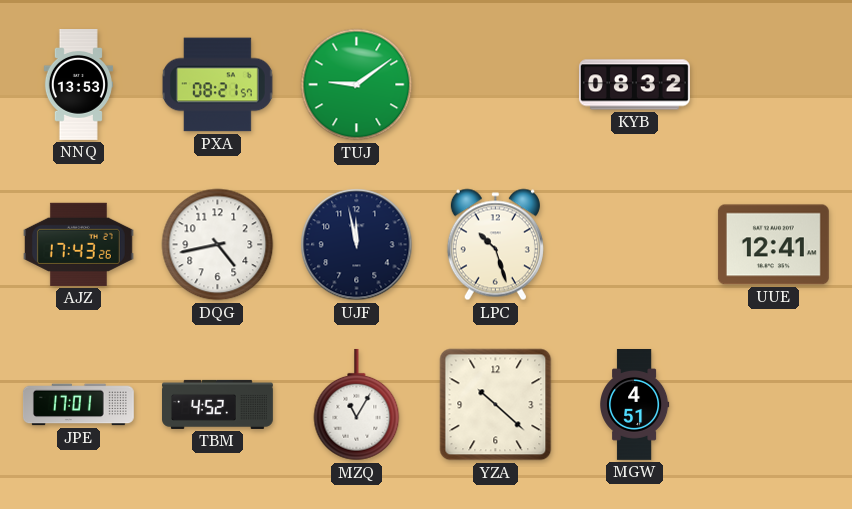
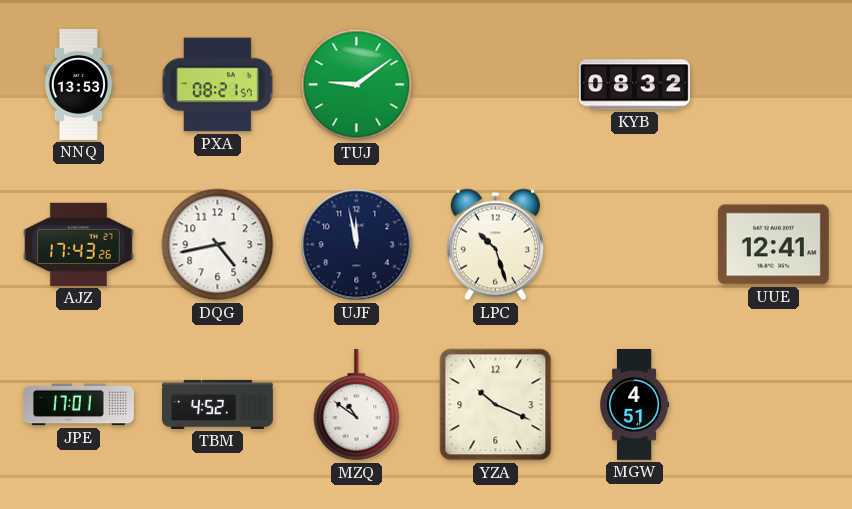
MZQ: 11:05 -> 10:51
YZA: 10:22 -> 10:19
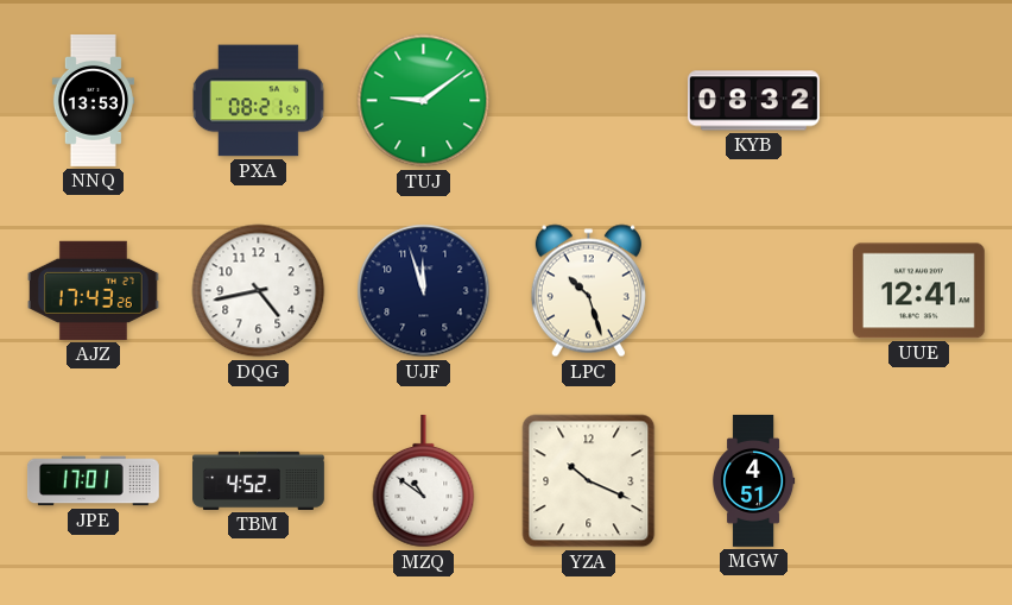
UJF: 11:58 -> 11:57
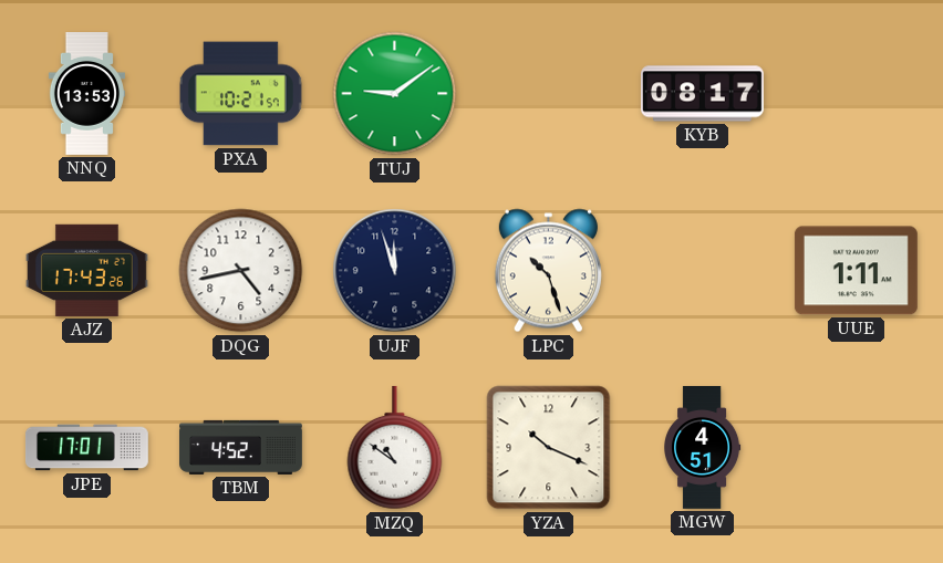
PXA: 08:21 -> 10:21
KYB: 08:32 -> 08:17
UUE: 12:41 -> 1:11
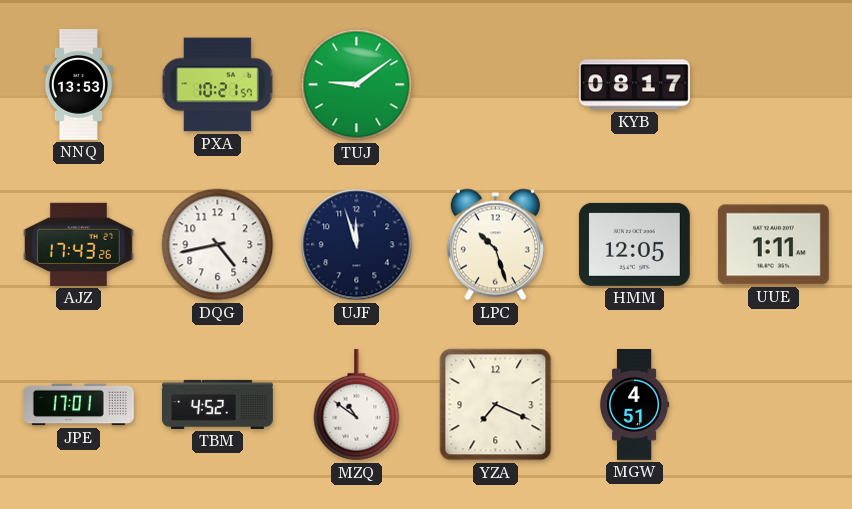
HMM: none -> 12:05
YZA: 10:19 -> 7:19
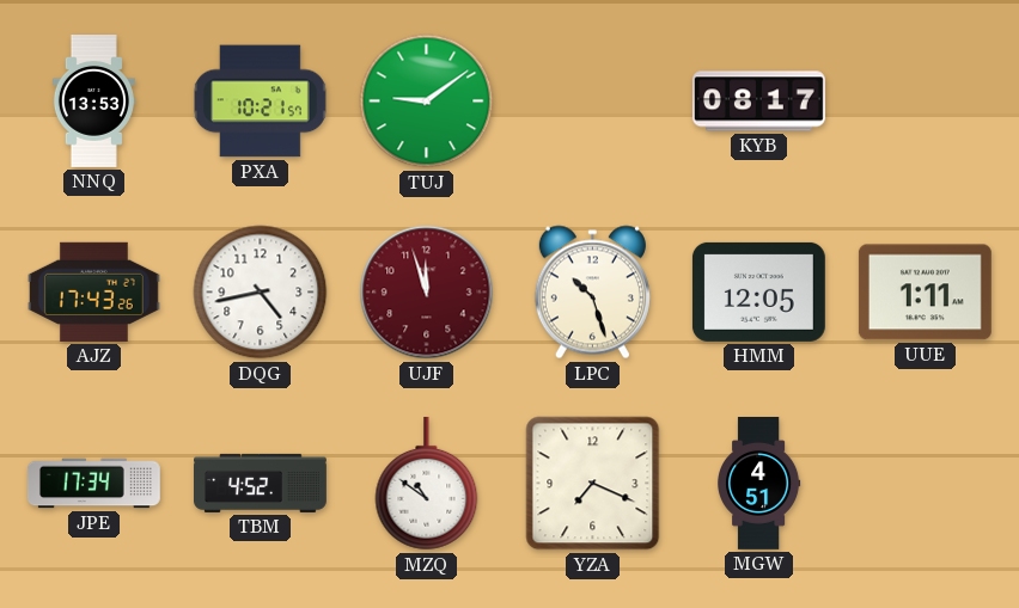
UJF dial: navy -> burgundy
JPE: 17:01 -> 17:34
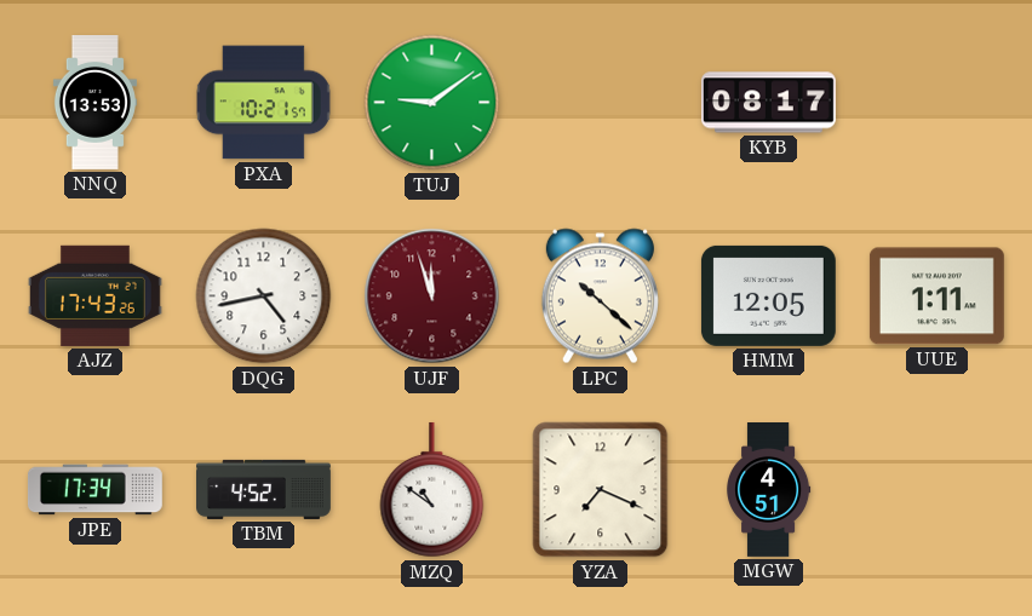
LPC: 10:27 -> 10:22
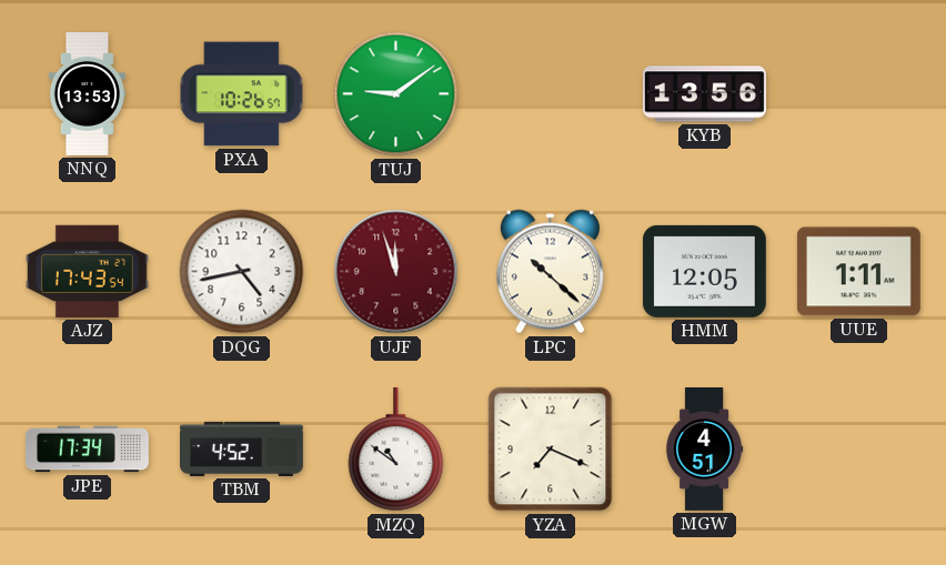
PXA: 10:21 -> 10:26
KYB: 08:17 -> 13:56
AJZ: 17:43:26 -> 17:43:54
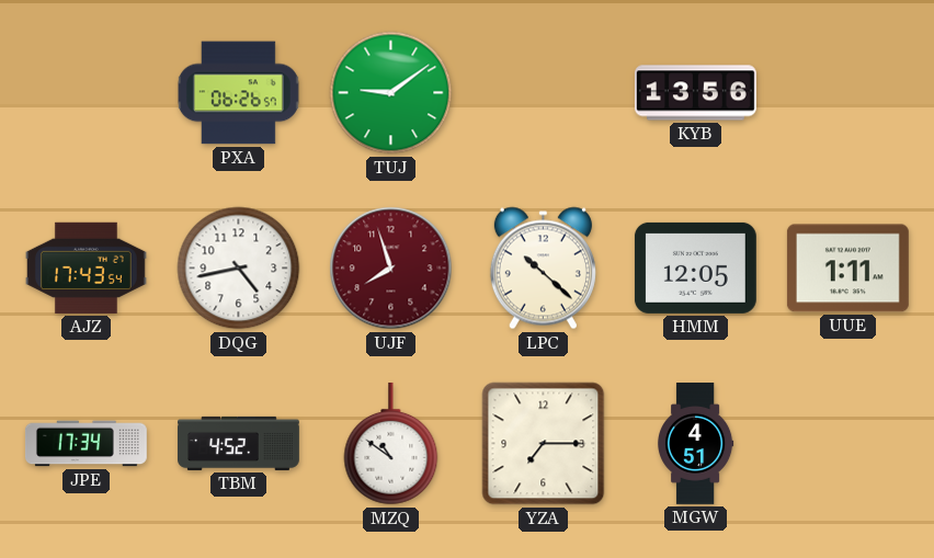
NNQ: 13:53 -> none
PXA: 10:26 -> 06:26
UJF: 11:57 -> 7:57
YZA: 7:19 -> 7:15
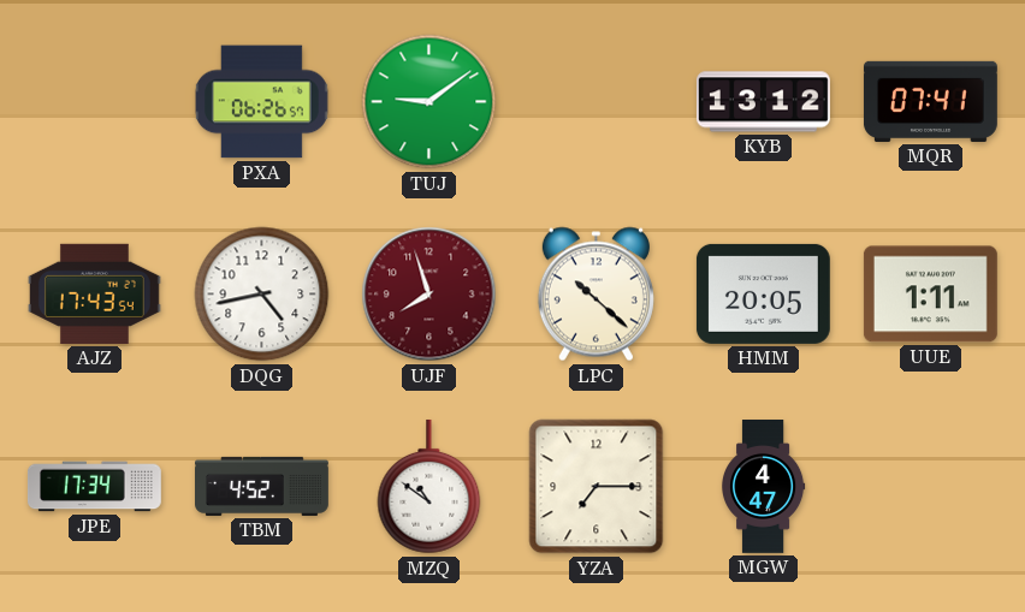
KYB: 13:56 -> 13:12
MQR: none -> 07:41
HMM: 12:05 -> 20:05
MGW: 4:51 -> 4:47
